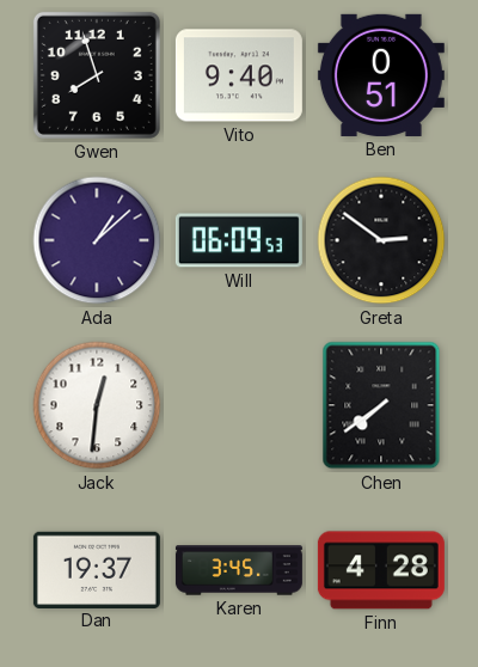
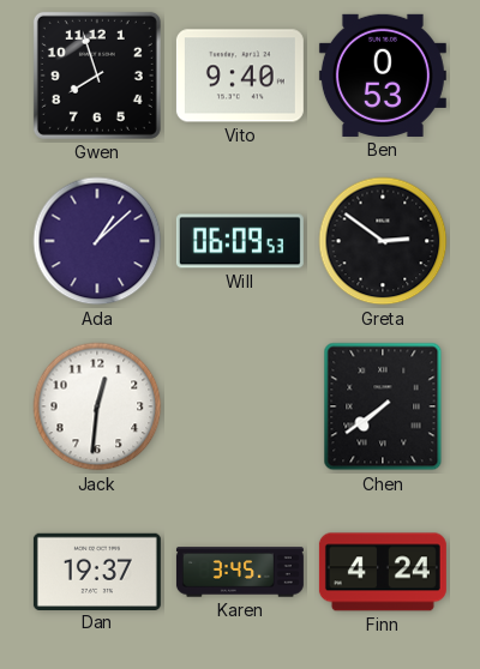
Ben: 0:51 -> 0:53
Finn: 4:28 -> 4:24
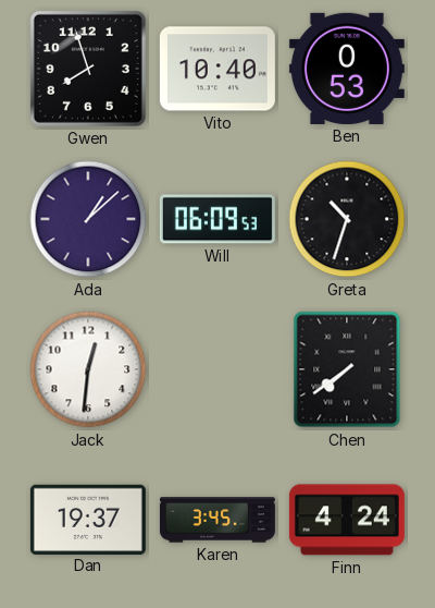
Vito: 9:40 -> 10:40
Greta: 2:51 -> 10:33
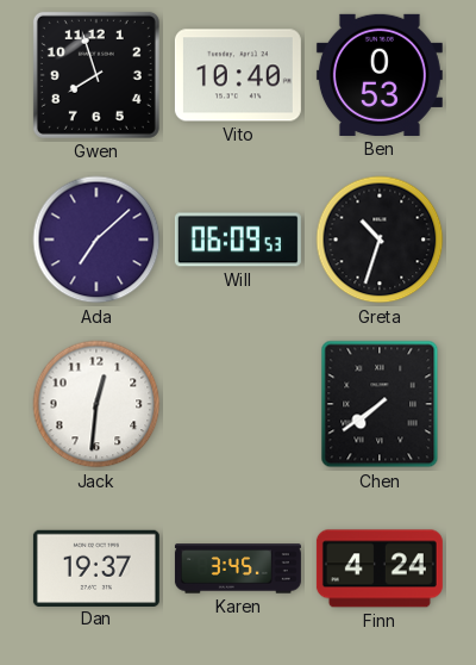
Ada: 1:08 -> 7:08
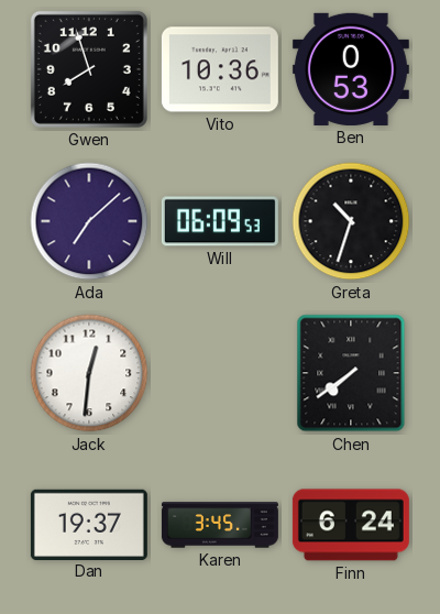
Vito: 10:40 -> 10:36
Finn: 4:24 -> 6:24
